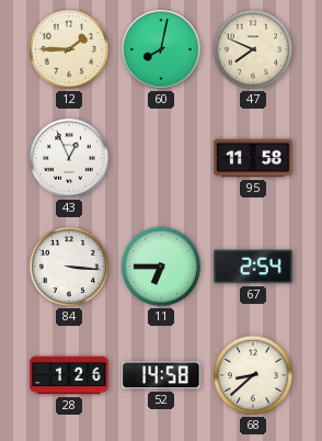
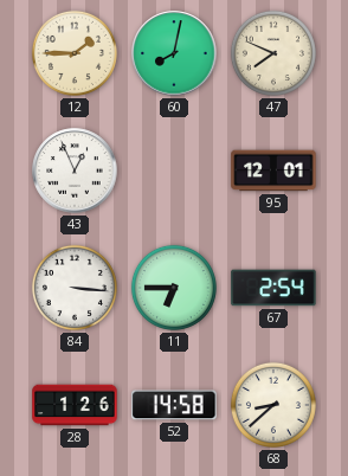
95: 11:58 -> 12:01
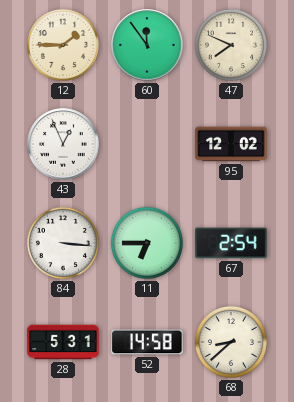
60: 8:02 -> 11:54
95: 12:01 -> 12:02
28: 1:26 -> 5:31
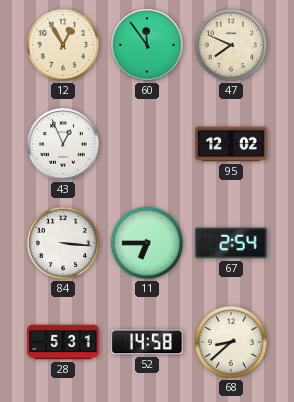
12: 1:45 -> 12:55
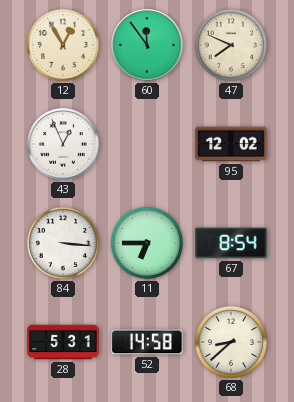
67: 2:54 -> 8:54
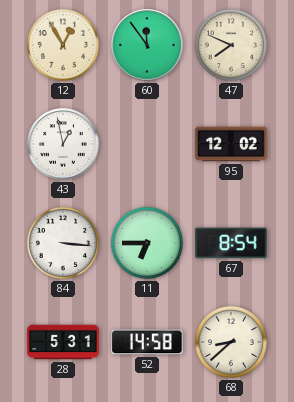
43: 12:56 -> 12:58
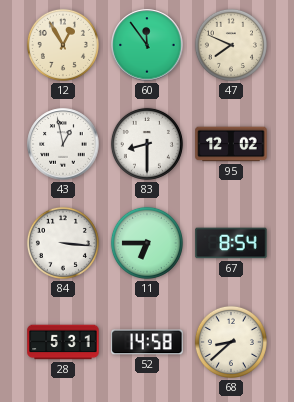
83: none -> 8:30
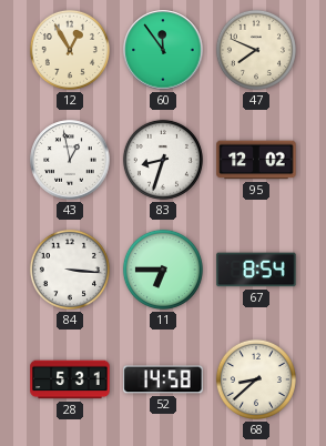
83: 8:30 -> 8:33
